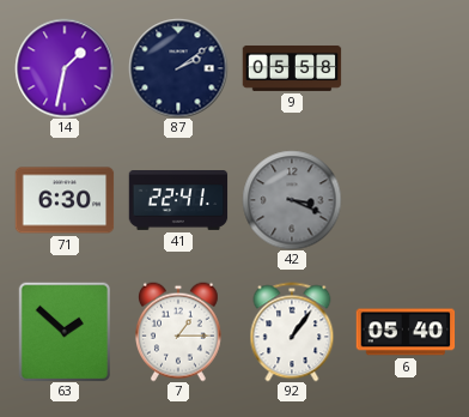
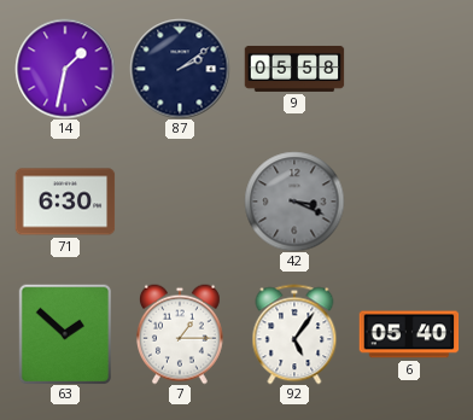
41: 22:41 -> none
92: 1:06 -> 5:06
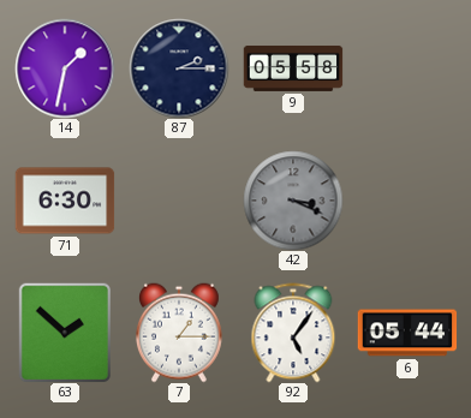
87: 2:09 -> 2:15
6: 05:40 -> 05:44
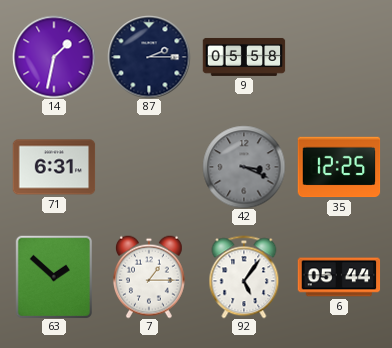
71: 6:30 -> 6:31
35: none -> 12:25
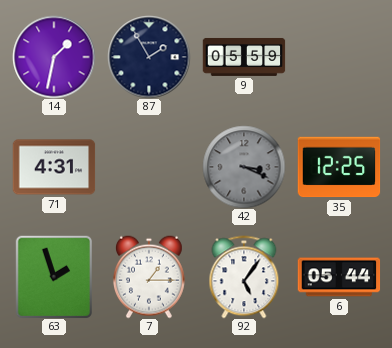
87: 2:15 -> 1:55
9: 05:58 -> 05:59
71: 6:31 -> 4:31
63: 1:52 -> 1:57
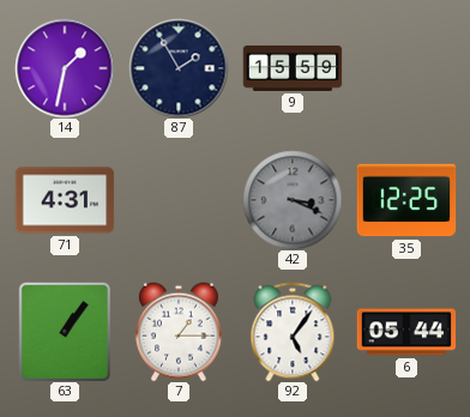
9: 05:59 -> 15:59
63: 1:57 -> 1:06
